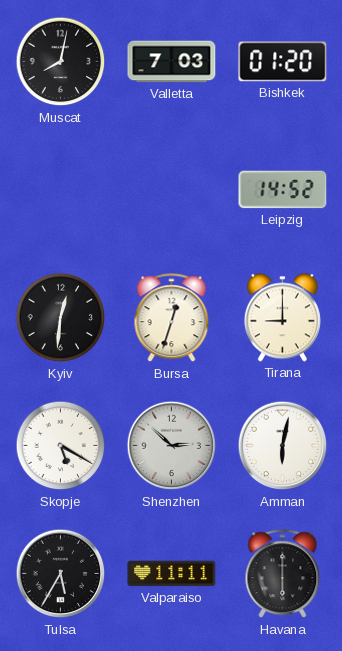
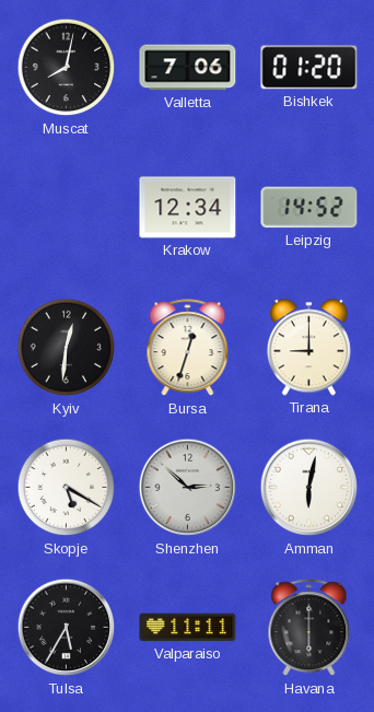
Valletta: 7:03 -> 7:06
Krakow: none -> 12:34
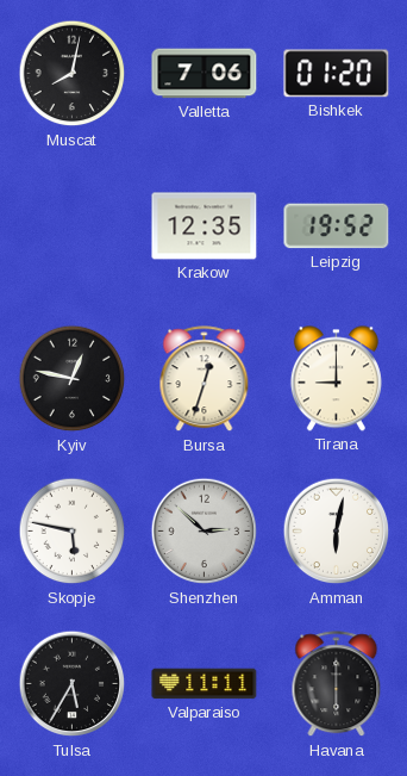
Krakow: 12:34 -> 12:35
Leipzig: 14:52 -> 19:52
Kyiv: 12:31 -> 12:47
Skopje: 5:20 -> 5:47
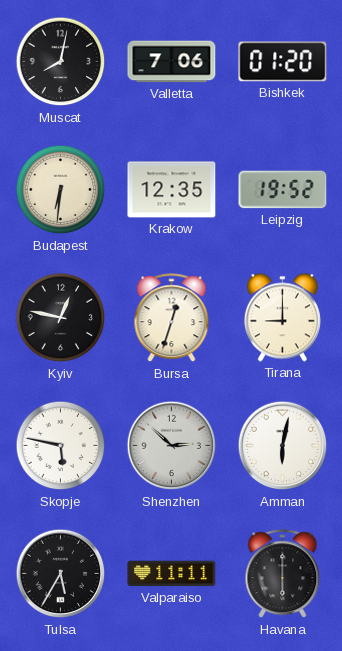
Budapest: none -> 6:31
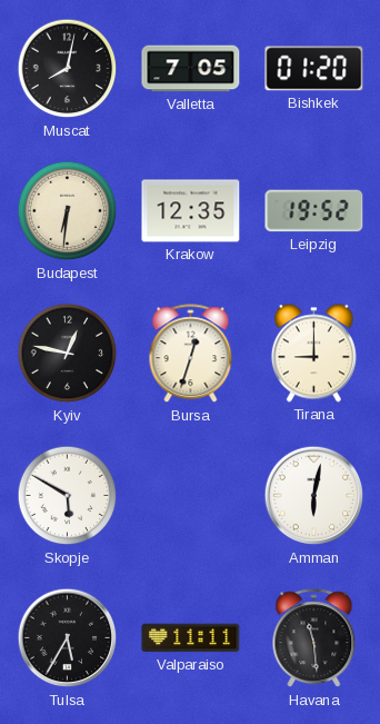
Valletta: 7:06 -> 7:05
Skopje: 5:47 -> 5:50
Shenzhen: 2:52 -> none
Havana: 6:00 -> 11:29
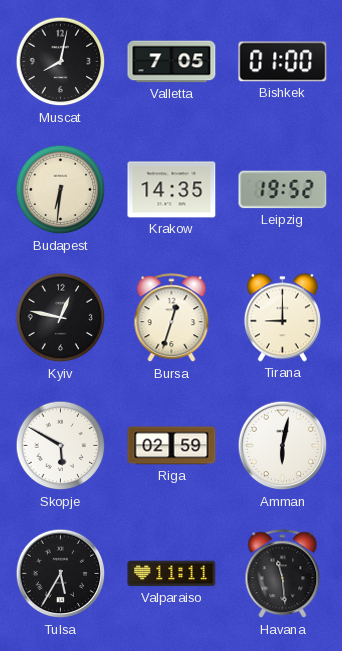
Bishkek: 01:20 -> 01:00
Krakow: 12:35 -> 14:35
Riga: none -> 02:59
